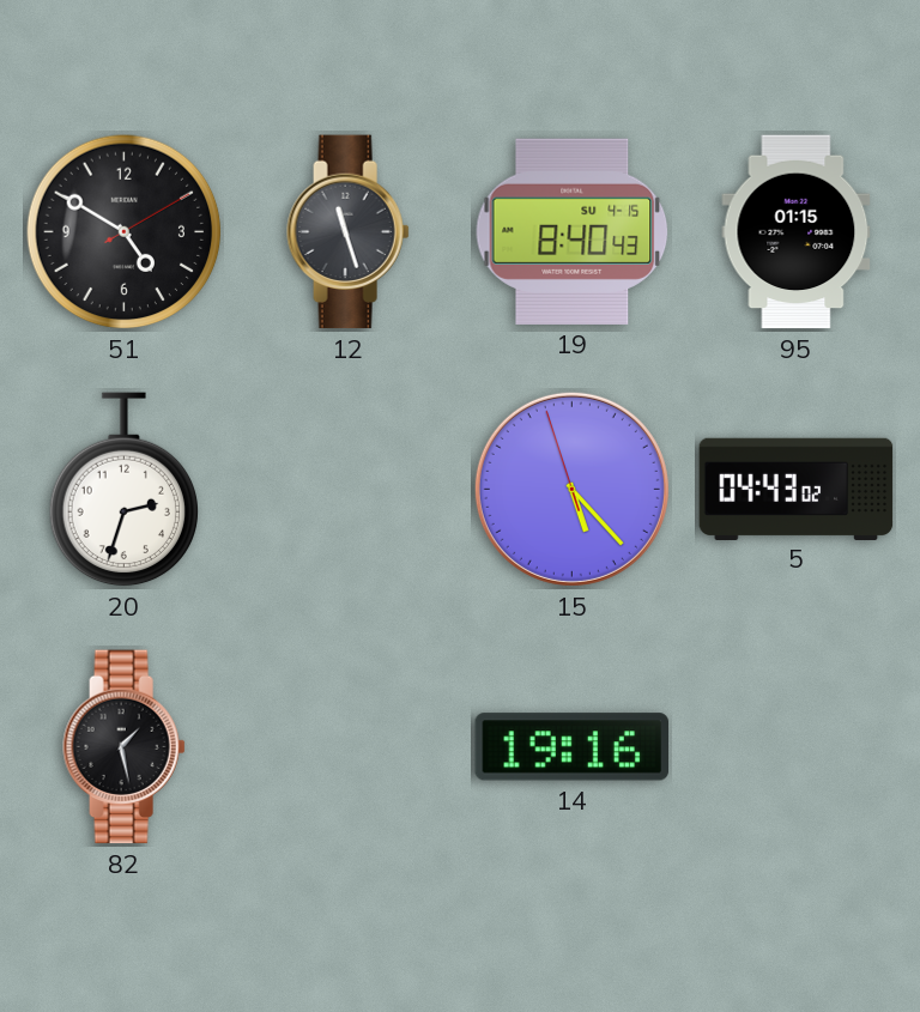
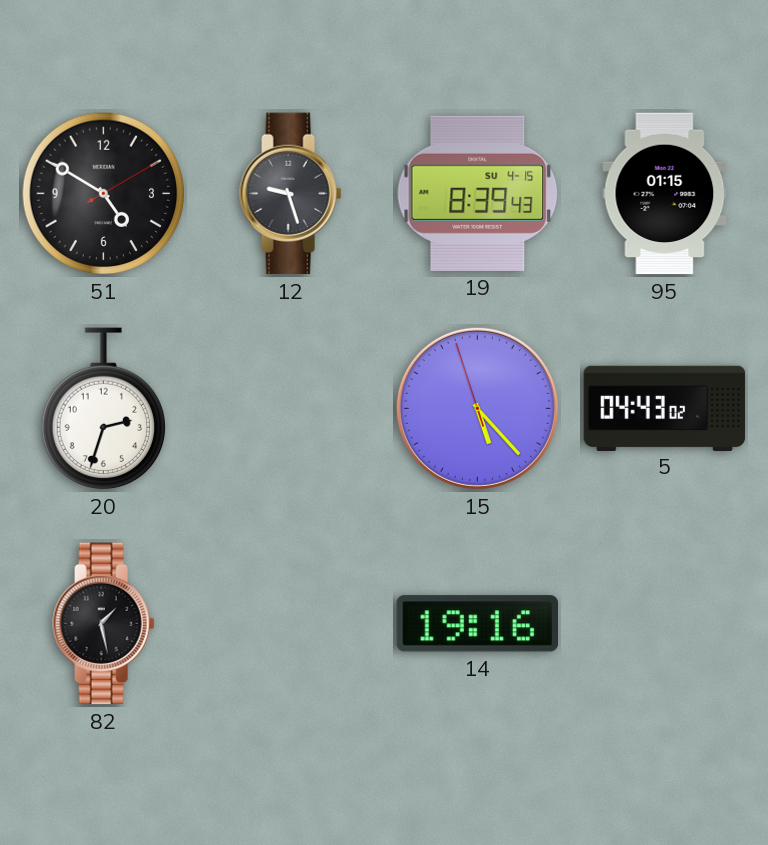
12: 11:27 -> 9:27
19: 8:40 -> 8:39
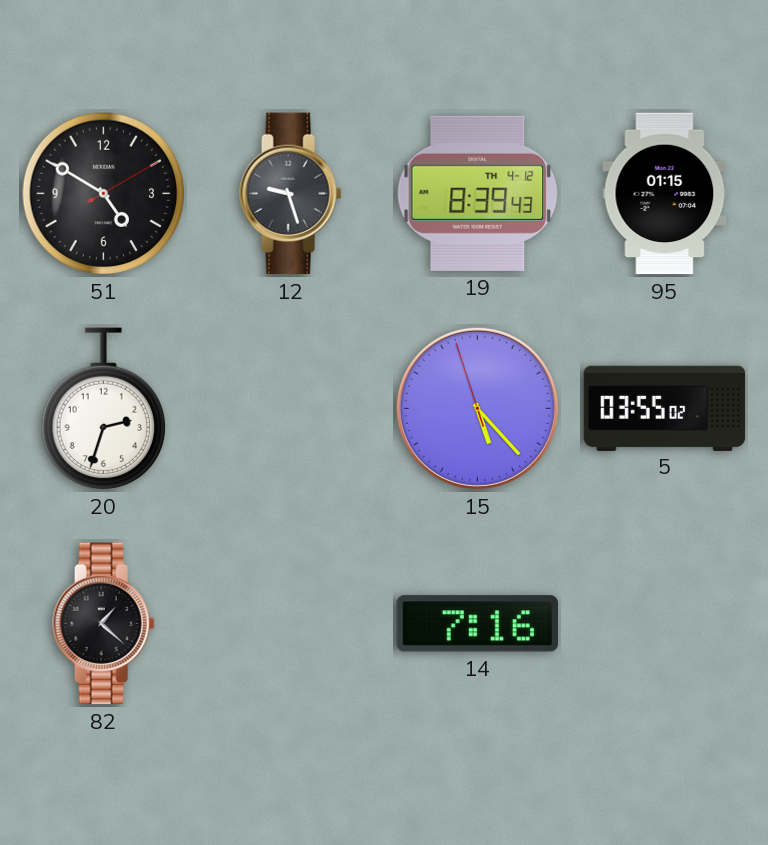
19 date: SU 4-15 -> TH 4-12
5: 04:43 -> 03:55
82: 1:28 -> 1:22
14: 19:16 -> 7:16
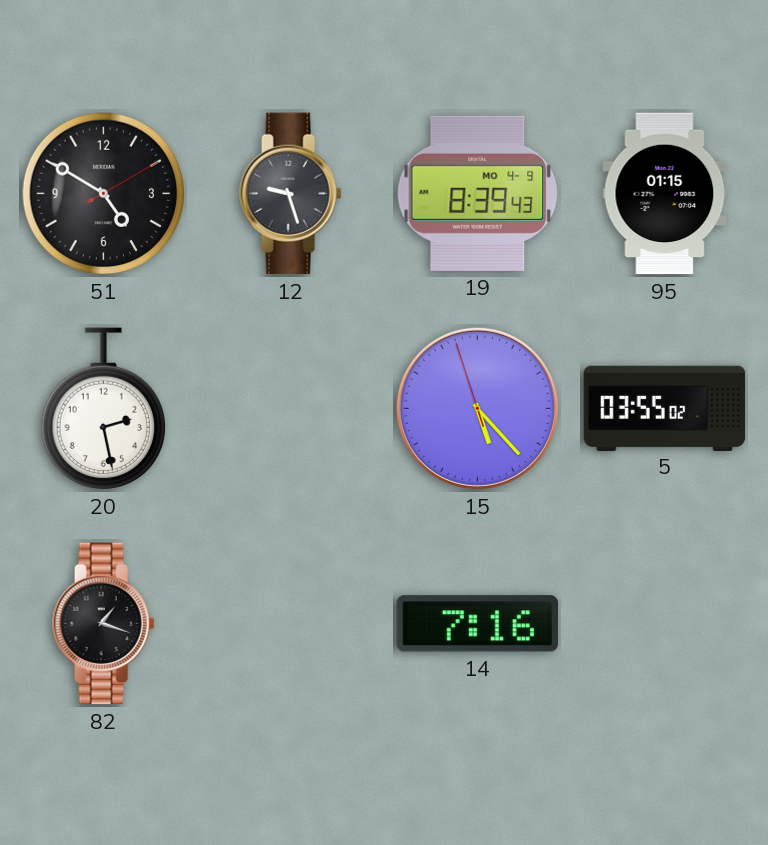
19 date: TH 4-12 -> MO 4-9
20: 2:33 -> 2:28
82: 1:22 -> 1:18
